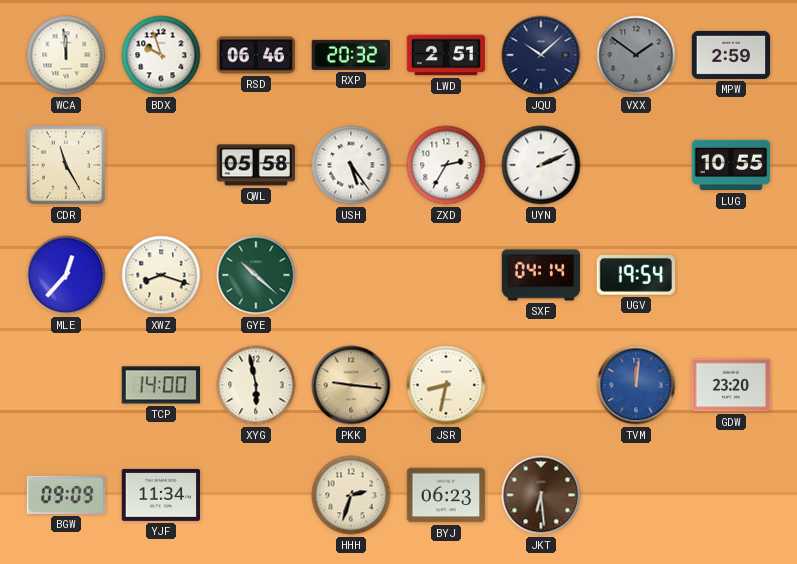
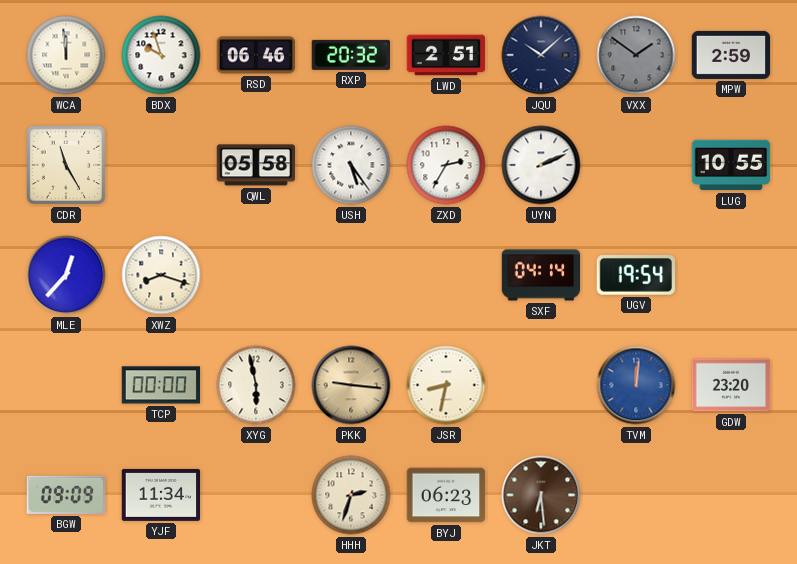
GYE: 10:22 -> none
TCP: 14:00 -> 00:00
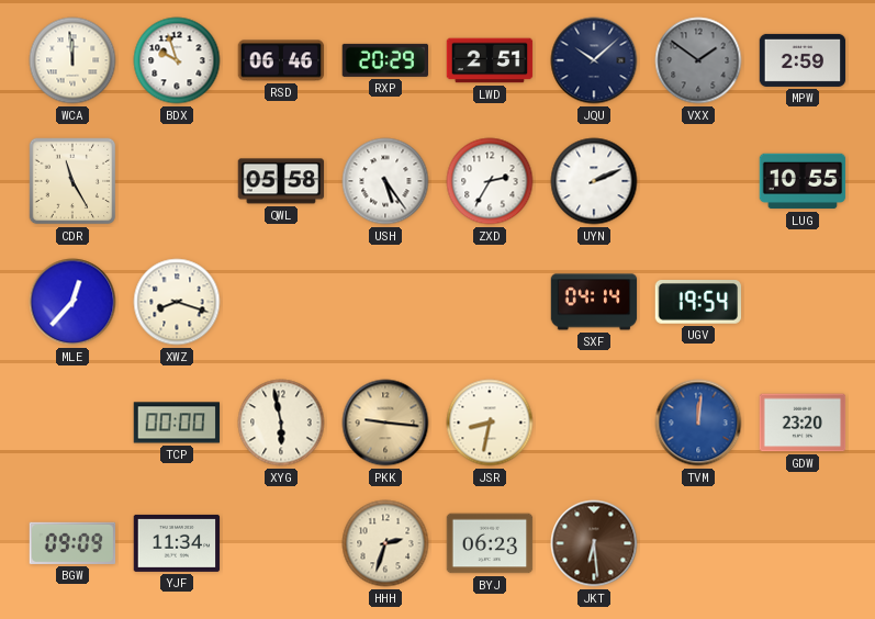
RXP: 20:32 -> 20:29
